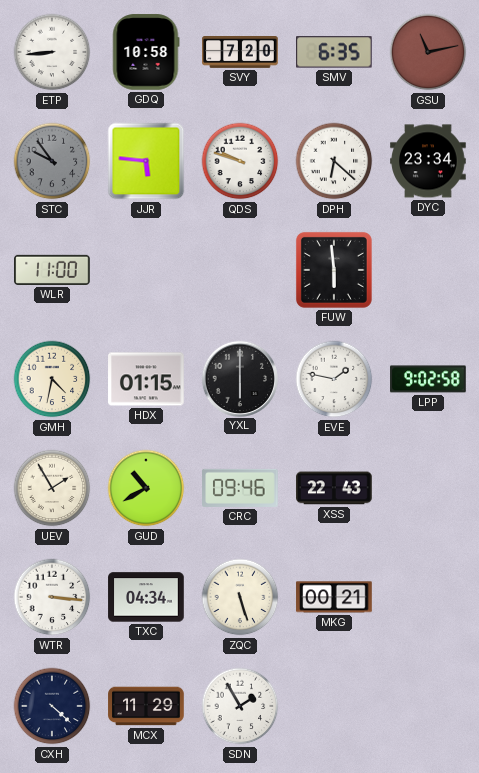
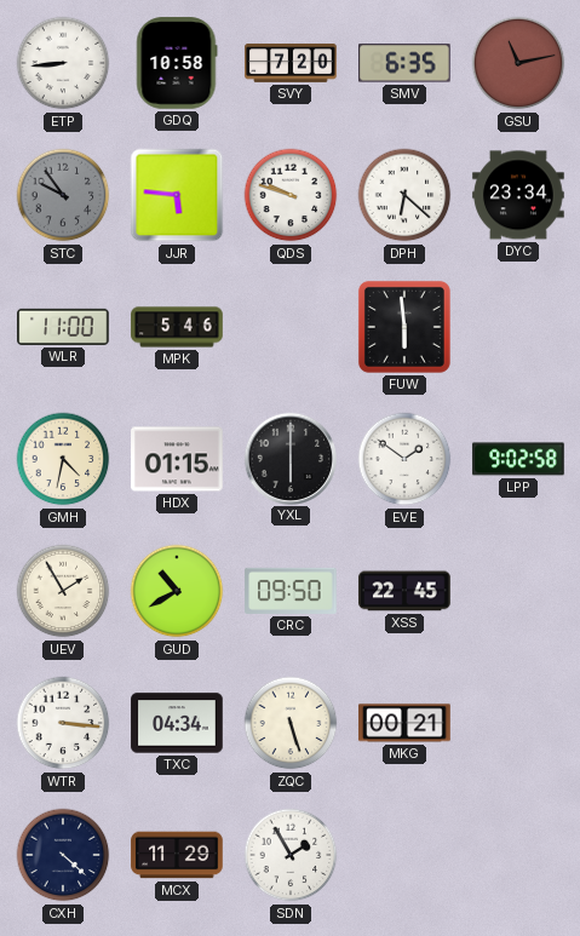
MPK: none -> 5:46
EVE: 1:47 -> 1:51
CRC: 09:46 -> 09:50
XSS: 22:43 -> 22:45
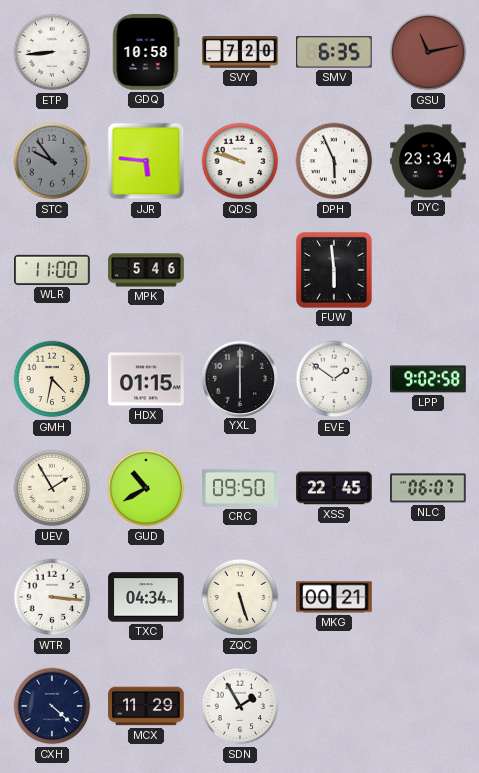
DPH: 6:22 -> 5:56
NLC: none -> 06:07
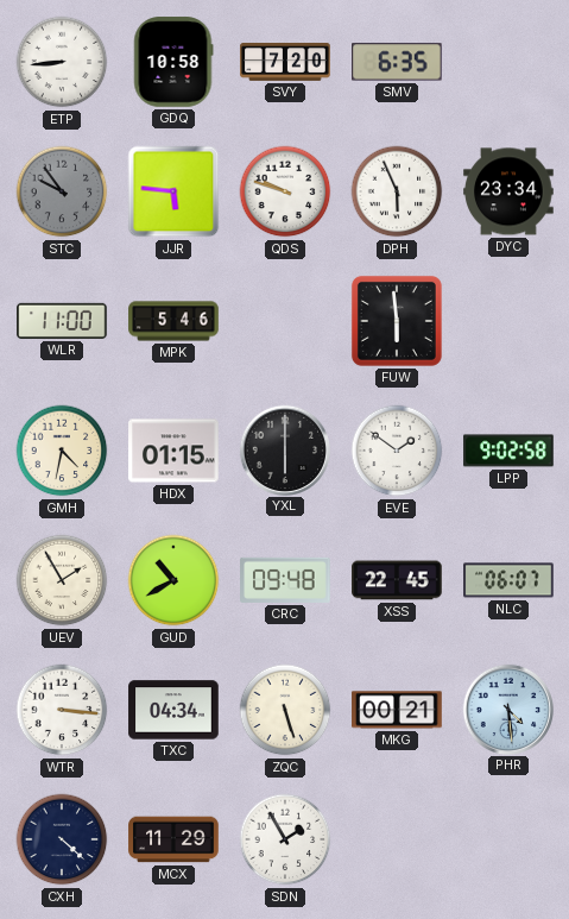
GSU: 11:13 -> none
CRC: 09:50 -> 09:48
PHR: none -> 4:29
